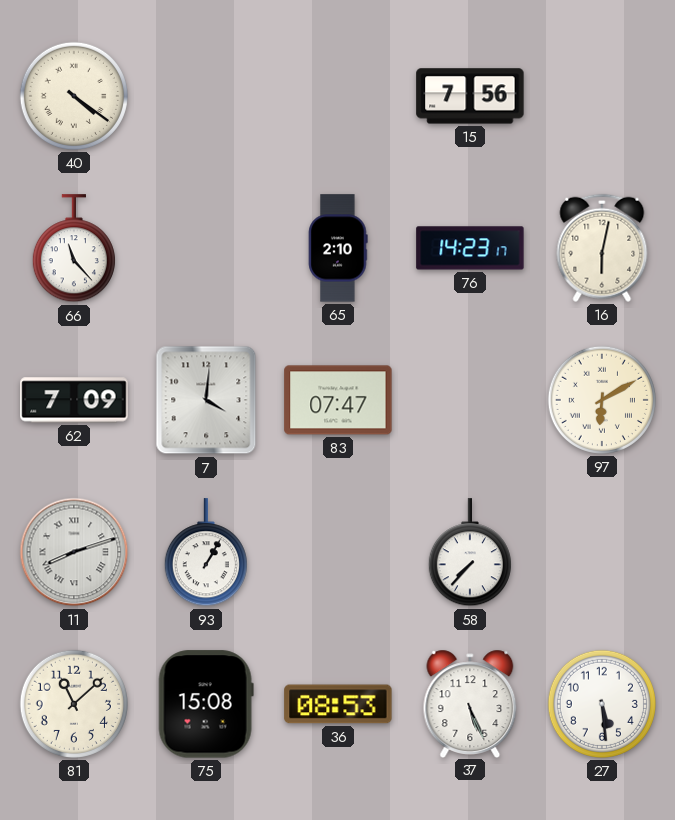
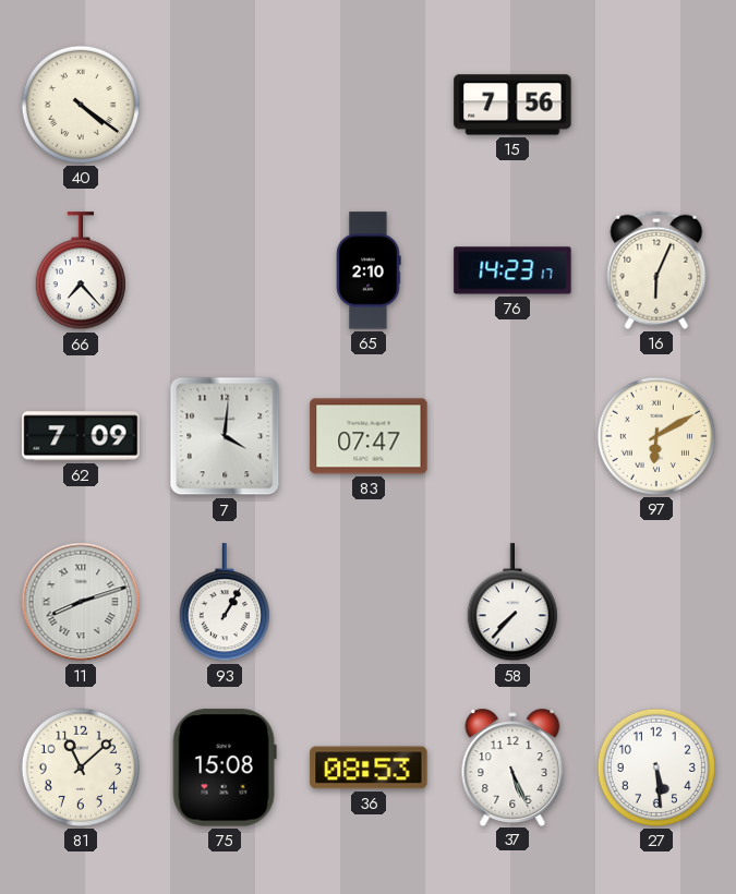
66: 11:23 -> 7:23
16: 6:02 -> 6:04
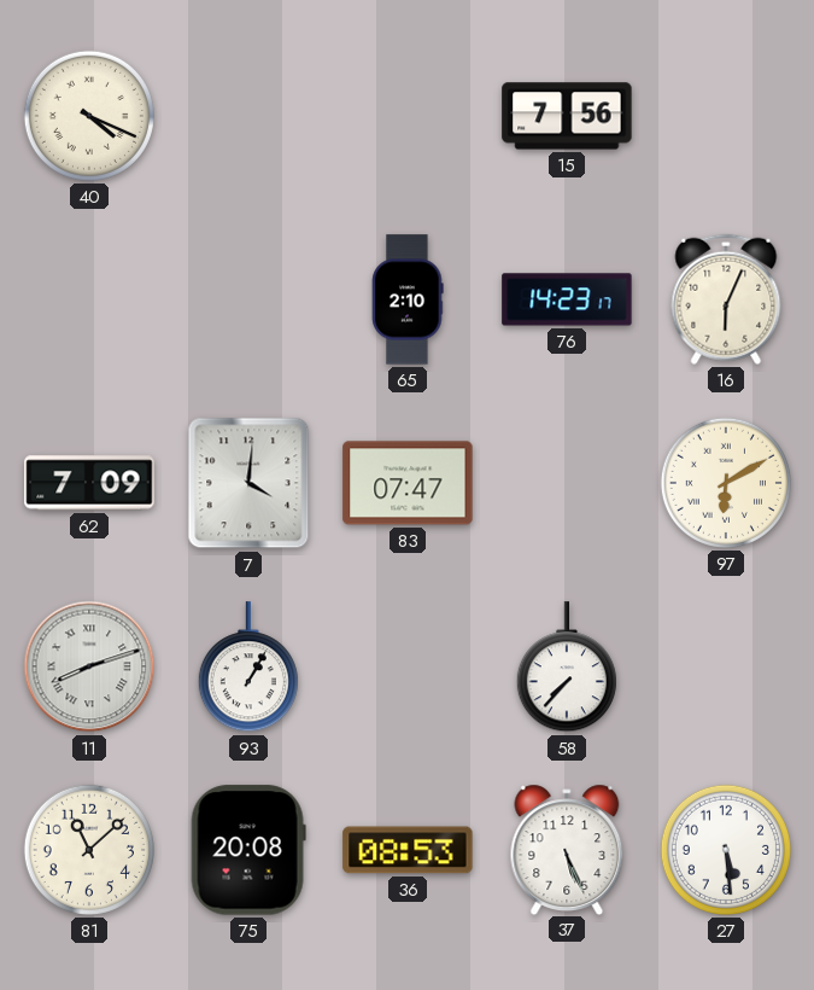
40: 4:21 -> 4:19
66: 7:23 -> none
75: 15:08 -> 20:08
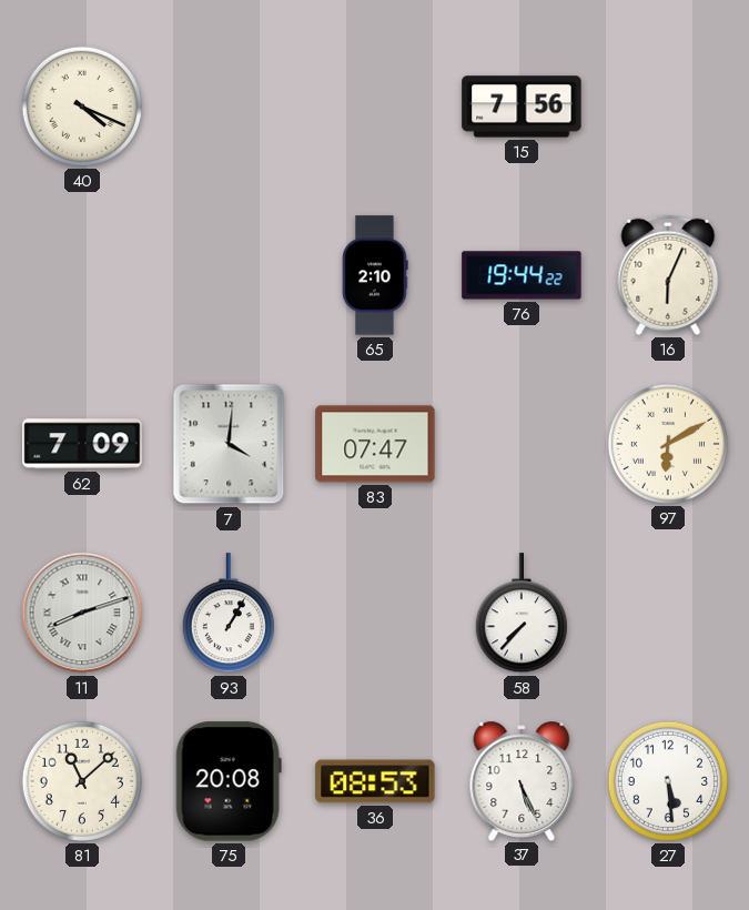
76: 14:23 -> 19:44
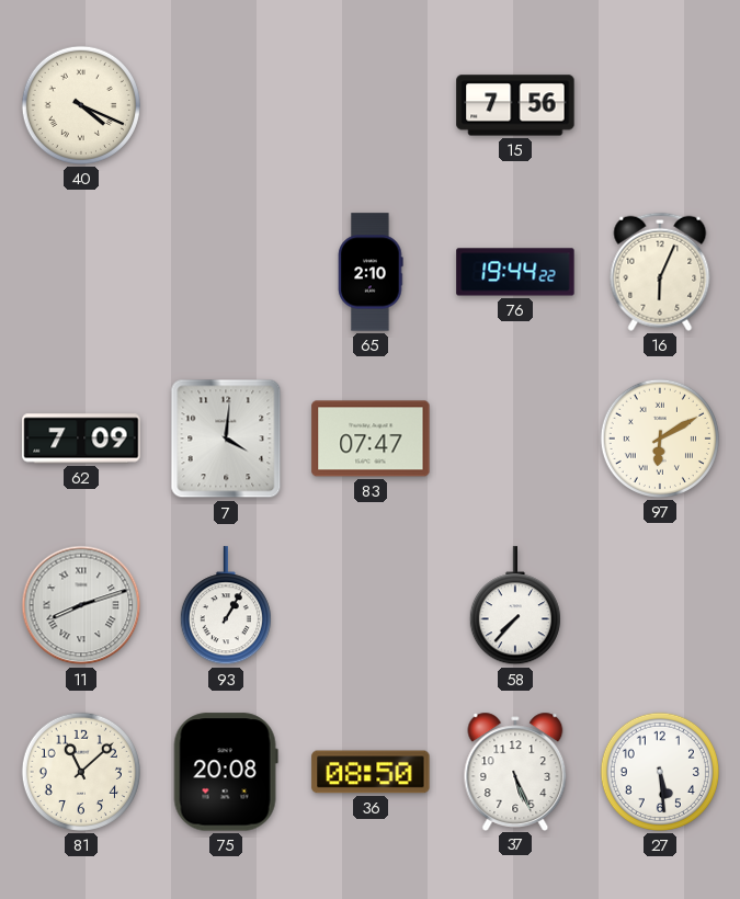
36: 08:53 -> 08:50
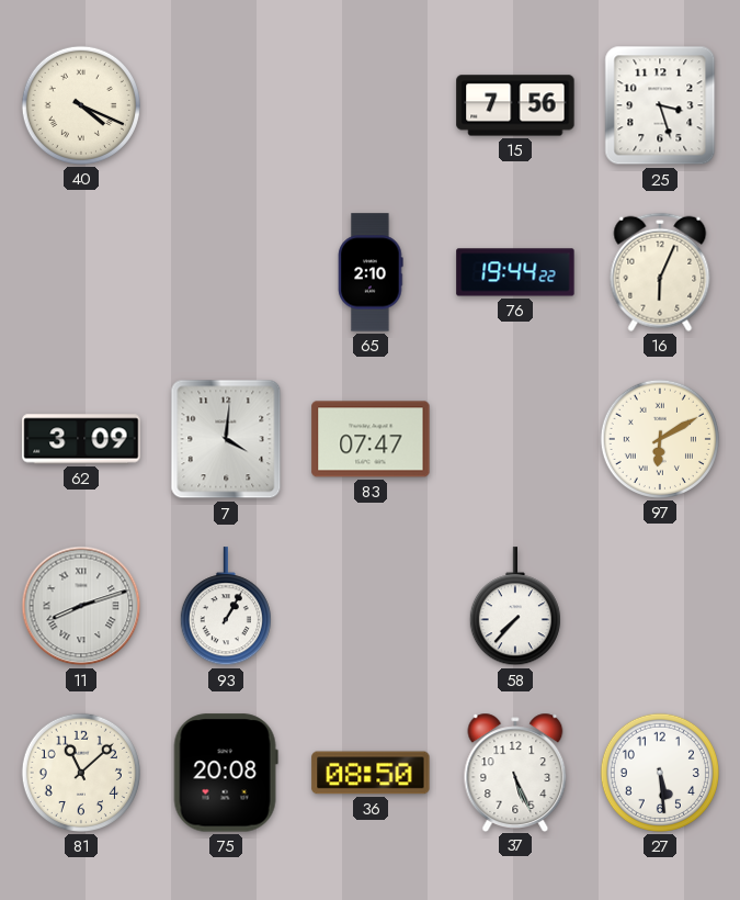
25: none -> 3:27
62: 7:09 -> 3:09
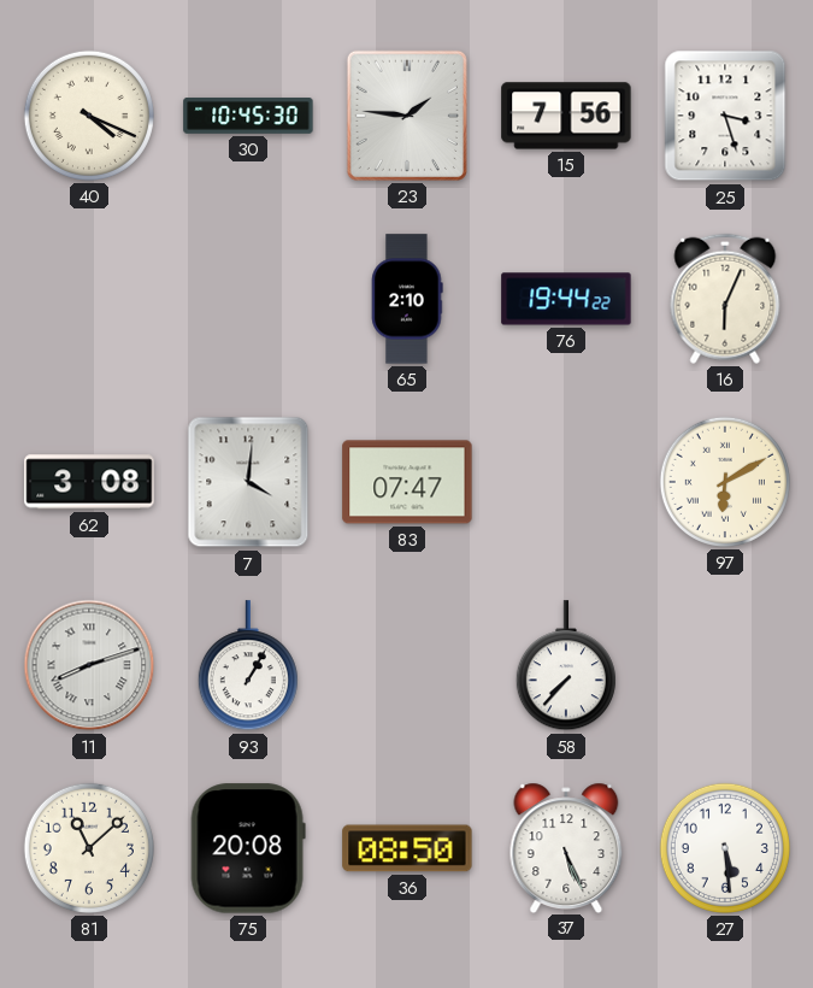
30: none -> 10:45
23: none -> 1:46
62: 3:09 -> 3:08
